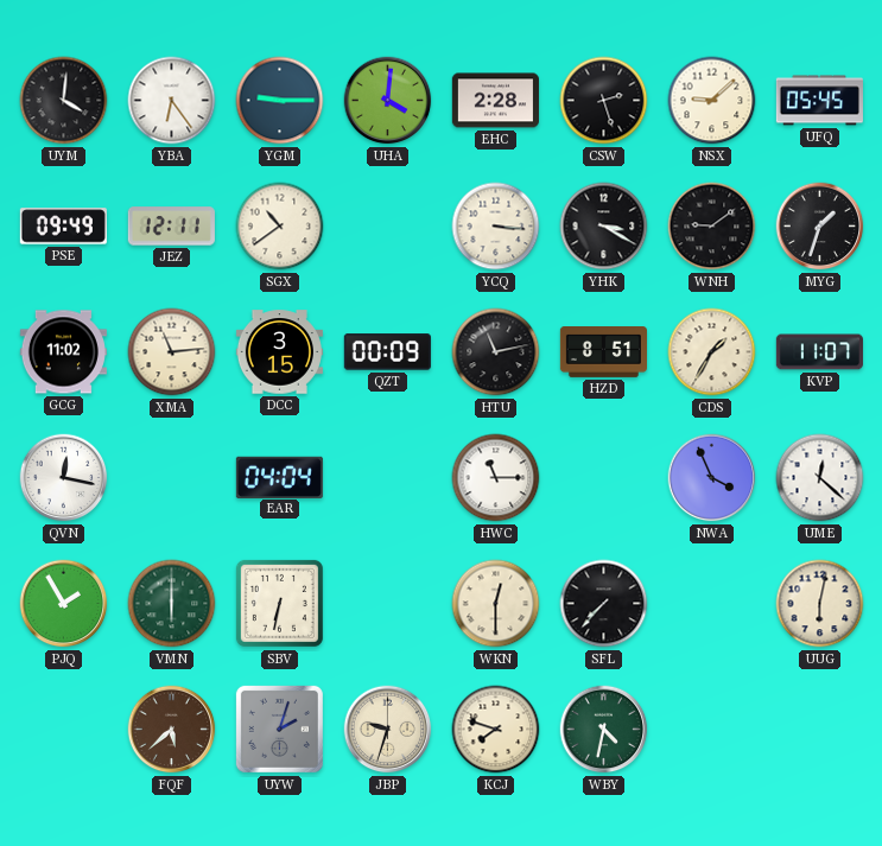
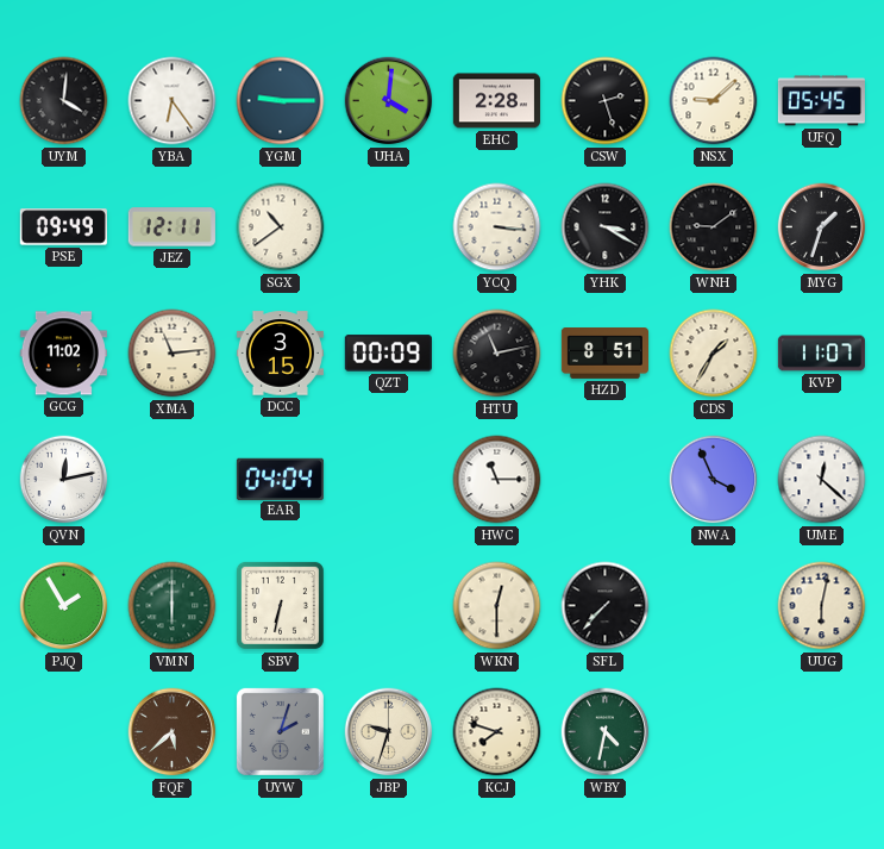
QVN: 12:17 -> 12:13
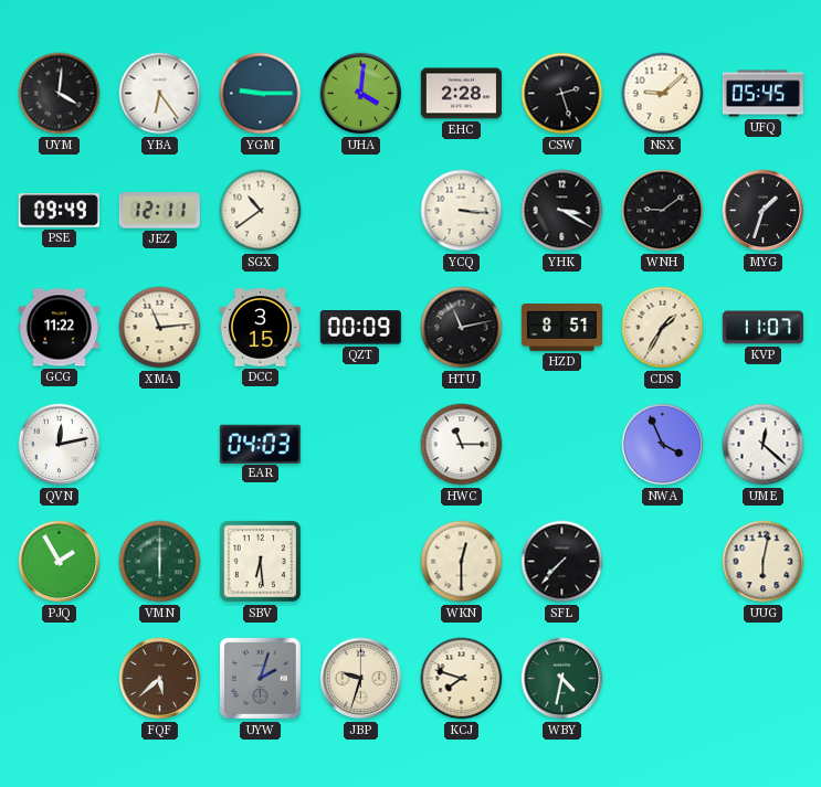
GCG: 11:02 -> 11:22
EAR: 04:04 -> 04:03
SBV: 6:32 -> 6:29
